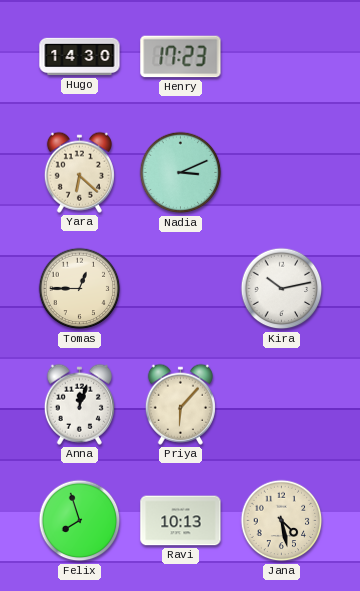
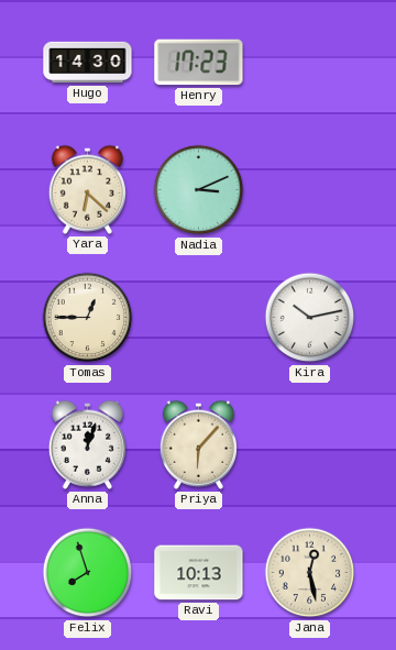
Jana: 4:28 -> 12:28
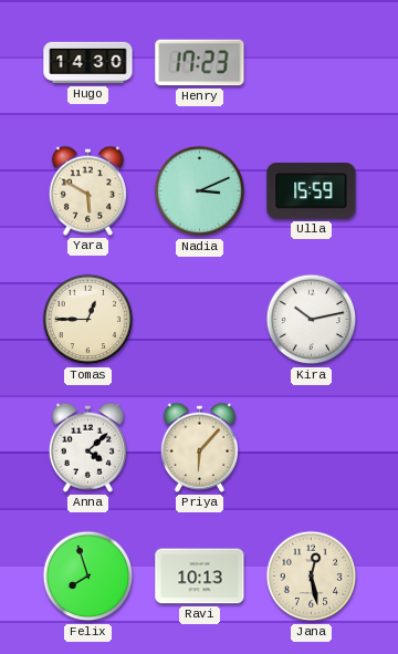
Yara: 6:22 -> 5:50
Ulla: none -> 15:59
Anna: 12:03 -> 4:08
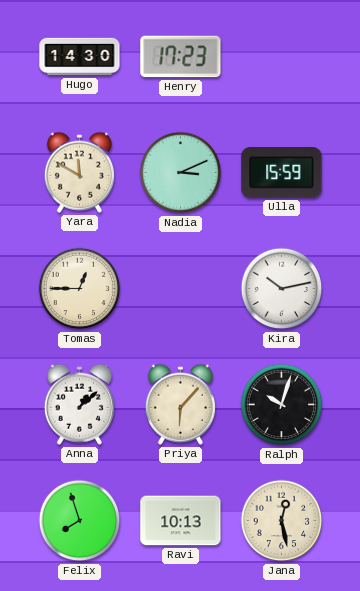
Yara: 5:50 -> 11:50
Anna: 4:08 -> 1:08
Ralph: none -> 10:03
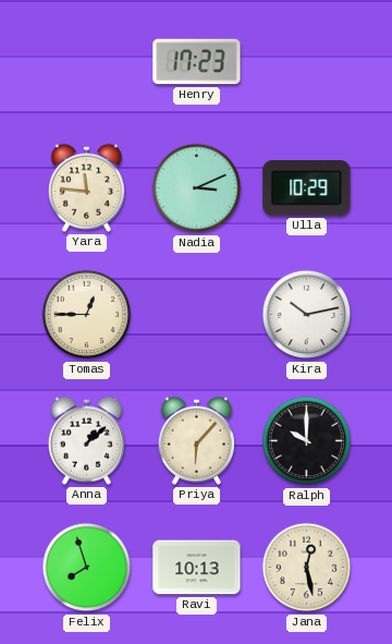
Hugo: 14:30 -> none
Yara: 11:50 -> 11:46
Ulla: 15:59 -> 10:29
Ralph: 10:03 -> 10:00
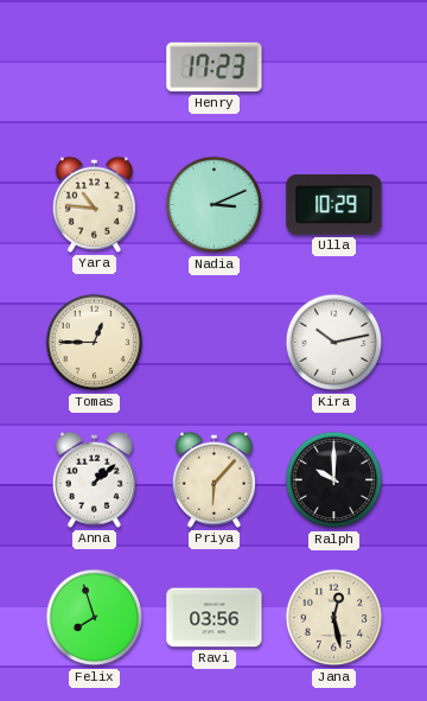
Yara: 11:46 -> 10:46
Ravi: 10:13 -> 03:56
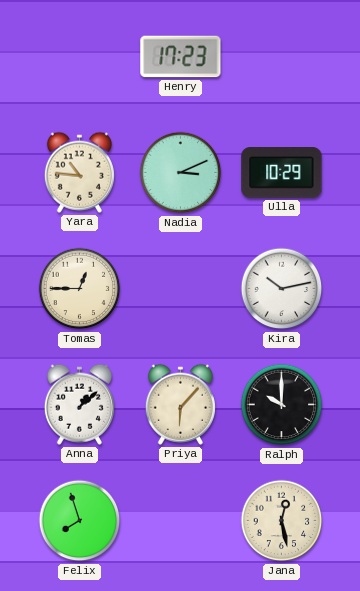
Ravi: 03:56 -> none
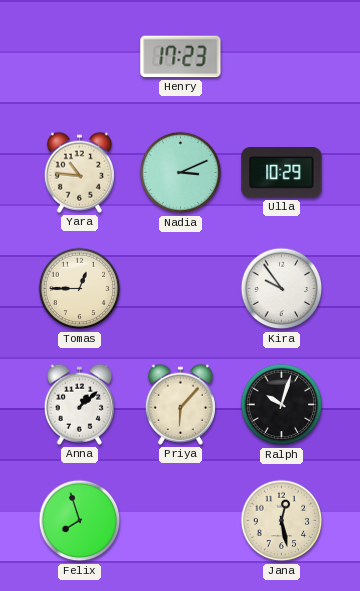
Kira: 10:13 -> 9:54
Ralph: 10:00 -> 10:03
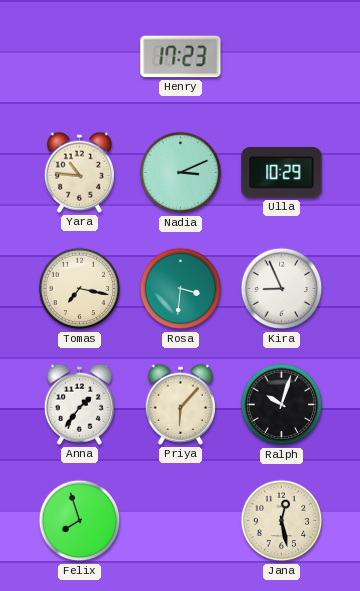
Tomas: 12:45 -> 7:17
Rosa: none -> 3:31
Kira: 9:54 -> 8:56
Anna: 1:08 -> 1:36
